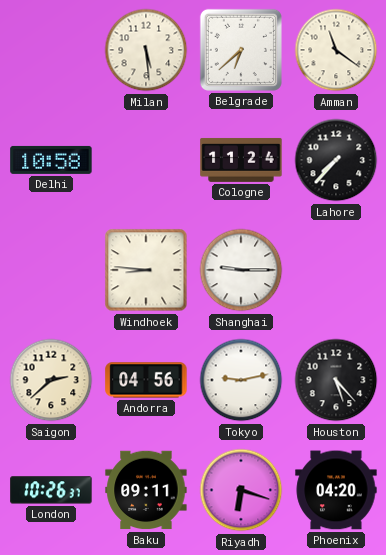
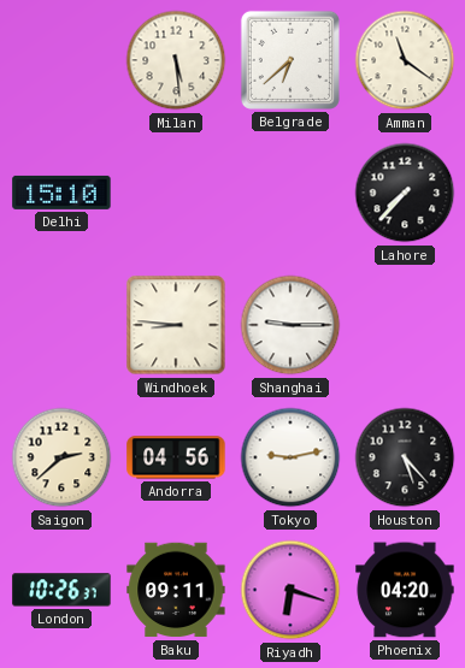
Delhi: 10:58 -> 15:10
Cologne: 11:24 -> none
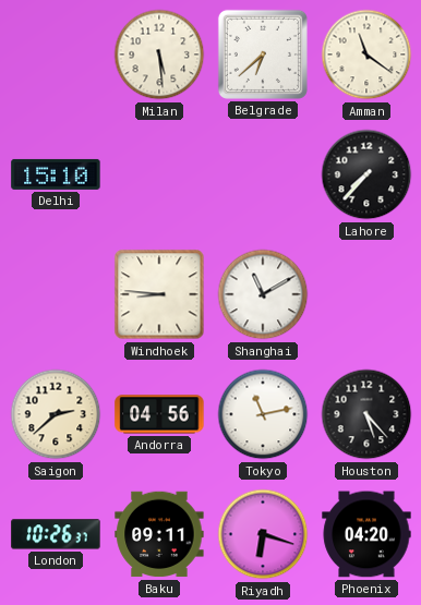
Shanghai: 9:15 -> 11:10
Tokyo: 9:13 -> 11:13
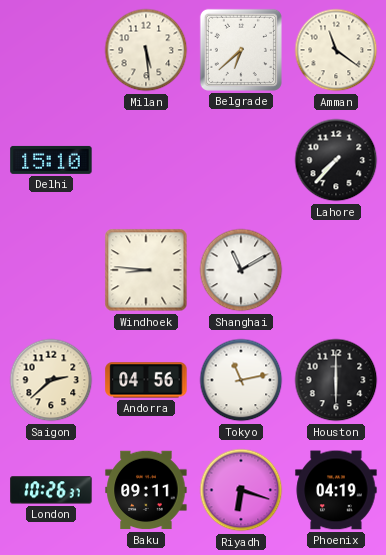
Houston: 5:23 -> 6:00
Phoenix: 04:20 -> 04:19
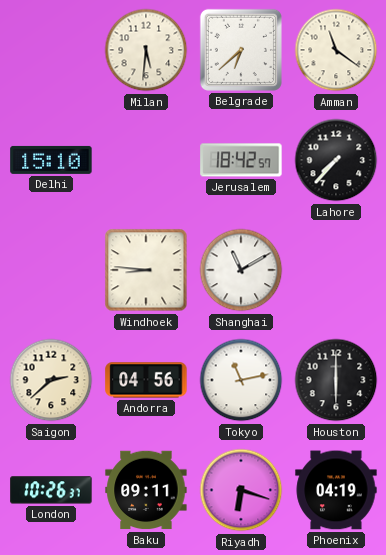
Milan: 5:29 -> 5:31
Jerusalem: none -> 18:42
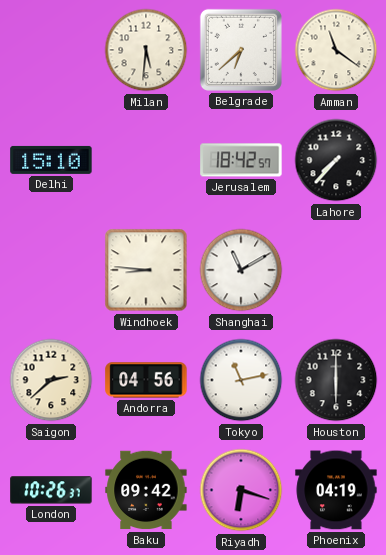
Baku: 09:11 -> 09:42
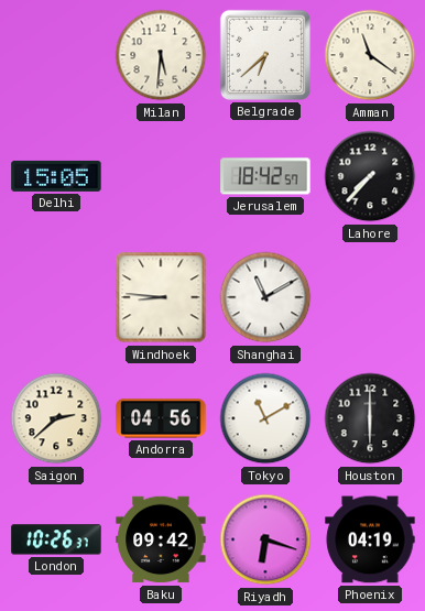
Delhi: 15:10 -> 15:05
Tokyo: 11:13 -> 11:10
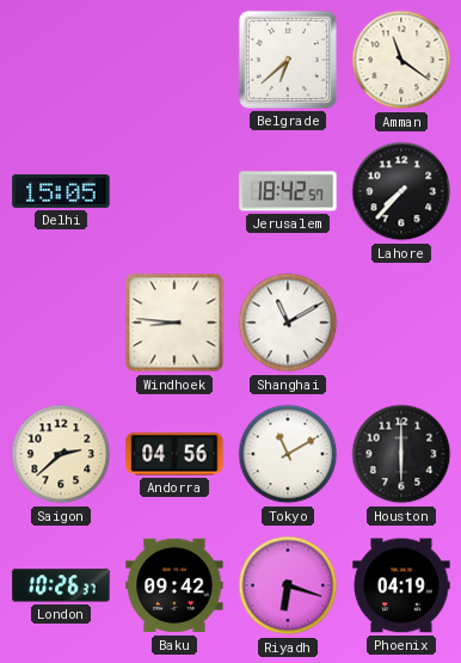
Milan: 5:31 -> none
